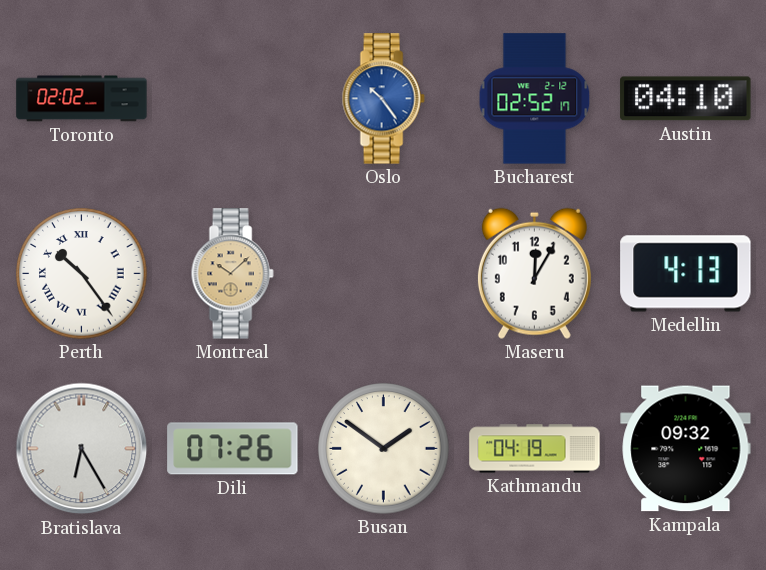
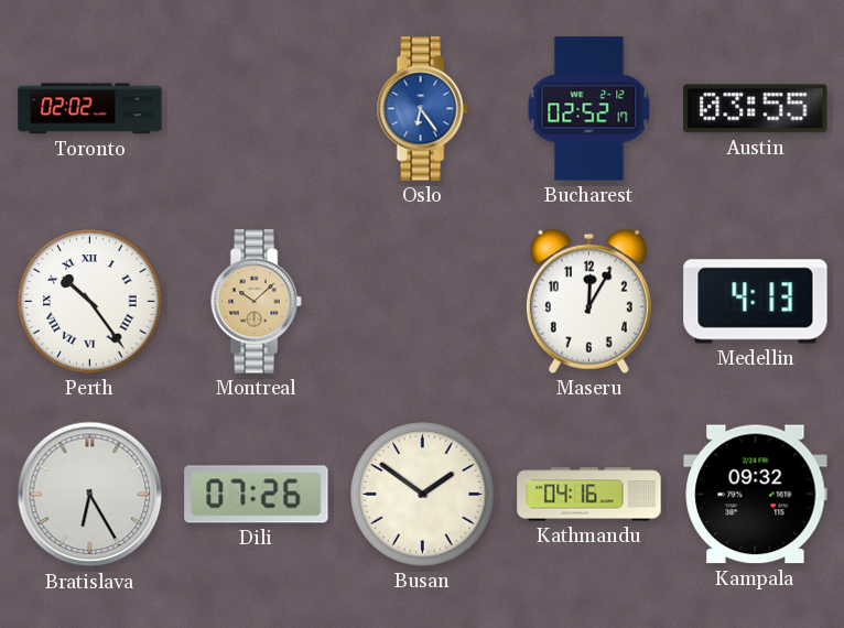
Oslo: 10:24 -> 6:24
Austin: 04:10 -> 03:55
Kathmandu: 04:19 -> 04:16
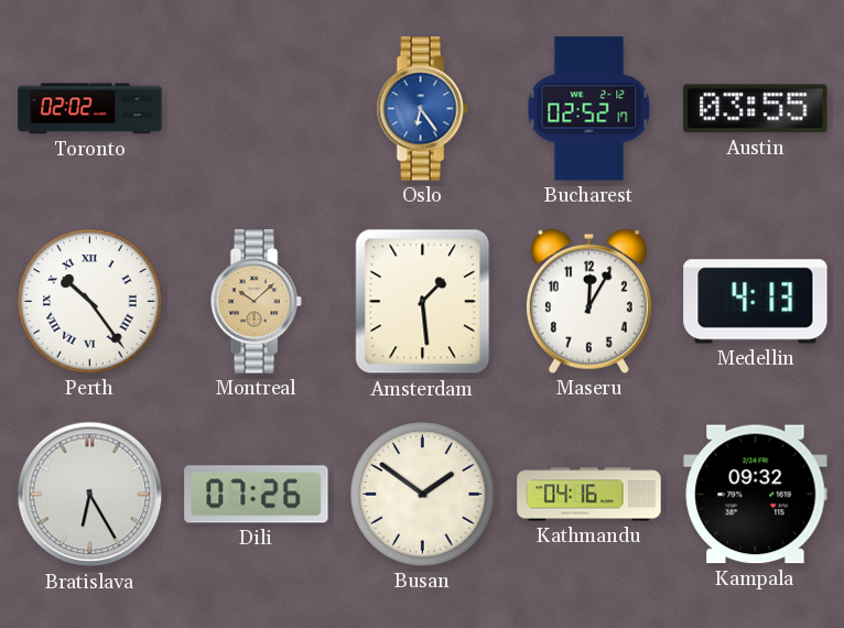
Amsterdam: none -> 1:29
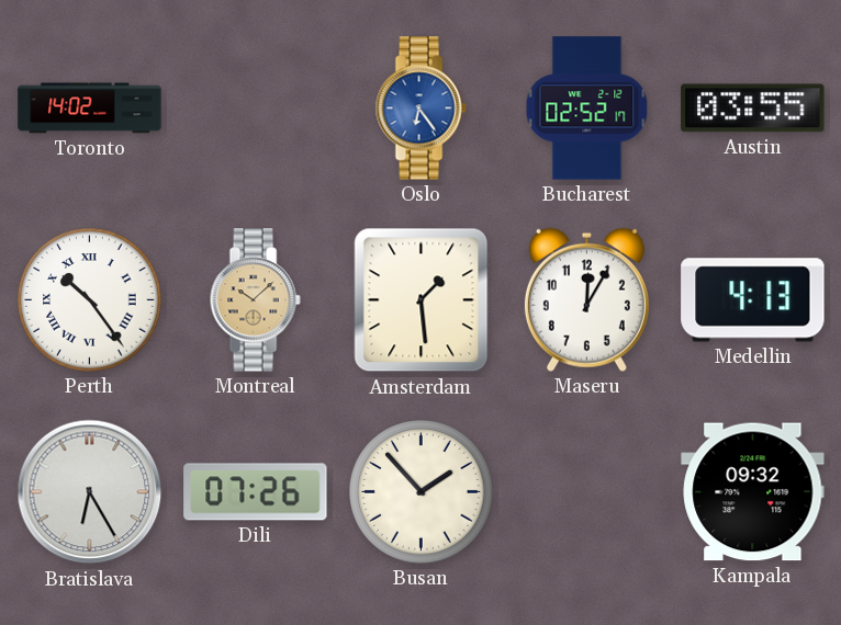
Toronto: 02:02 -> 14:02
Busan: 1:51 -> 1:53
Kathmandu: 04:16 -> none
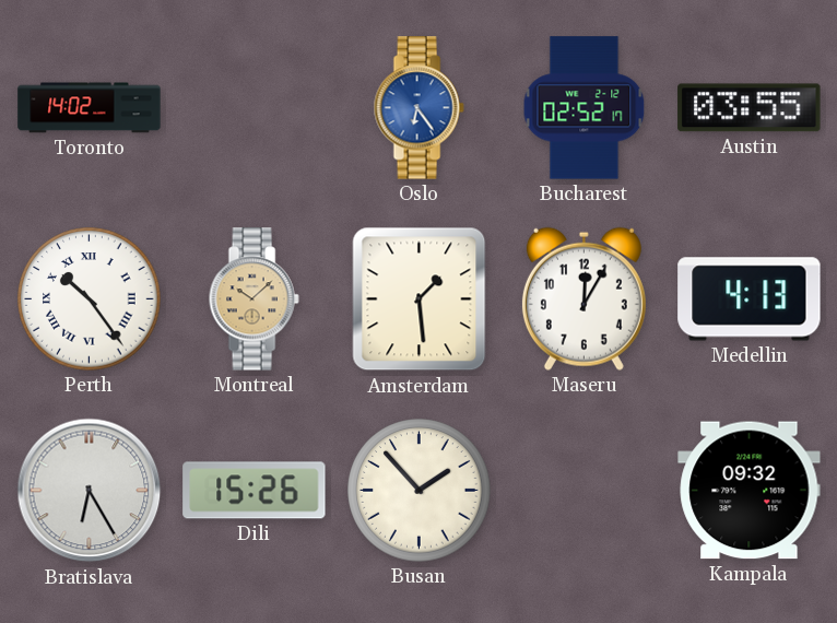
Dili: 07:26 -> 15:26
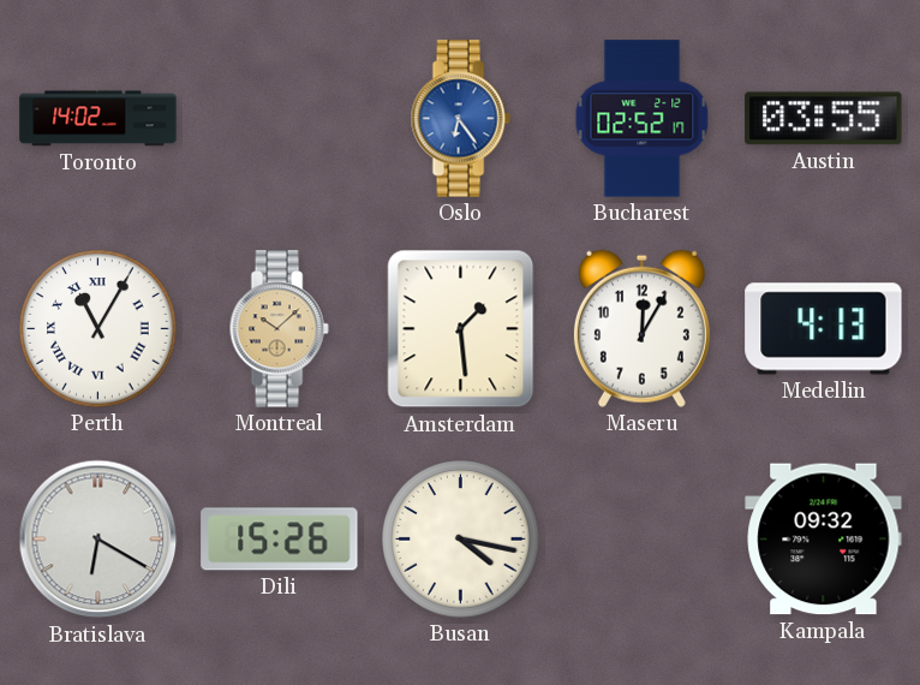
Perth: 10:24 -> 11:05
Bratislava: 6:25 -> 6:20
Busan: 1:53 -> 4:17
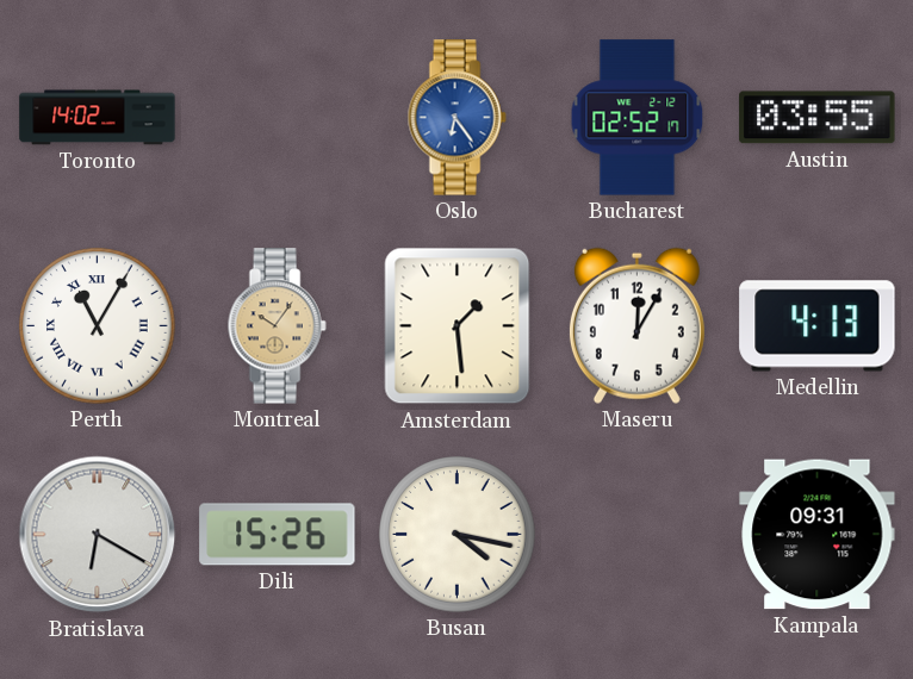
Montreal: 10:08 -> 10:06
Kampala: 09:32 -> 09:31
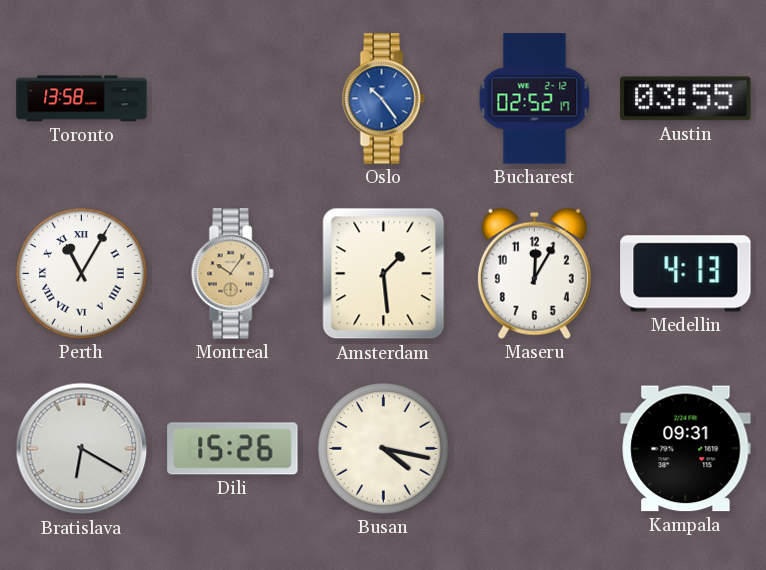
Toronto: 14:02 -> 13:58
Oslo: 6:24 -> 10:24
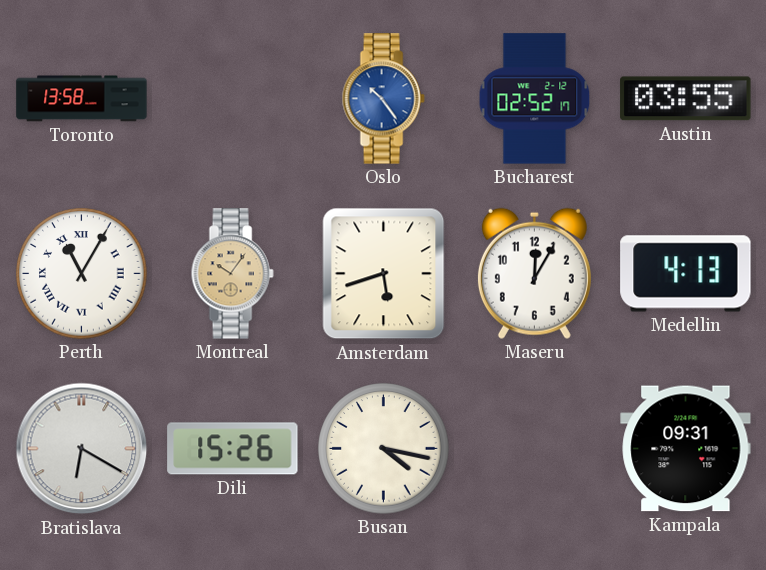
Amsterdam: 1:29 -> 5:42
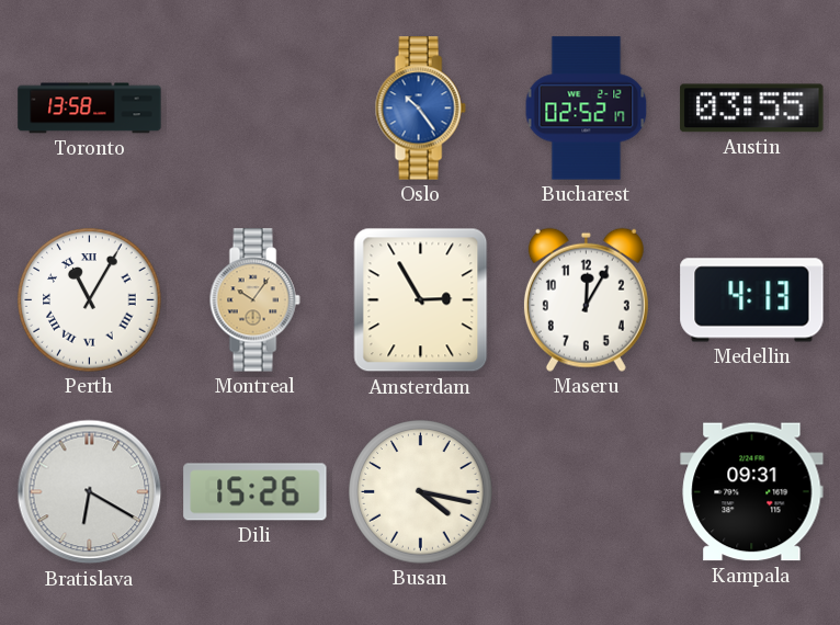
Amsterdam: 5:42 -> 2:55
